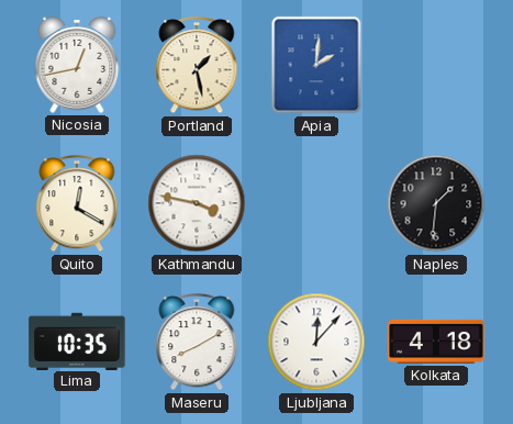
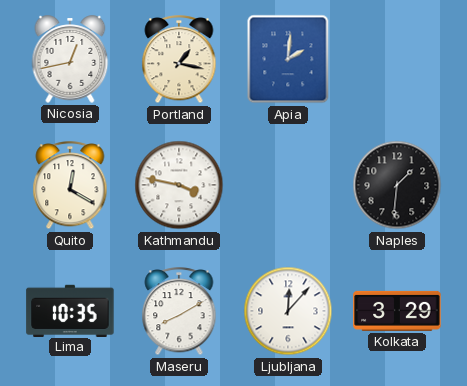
Portland: 1:28 -> 1:17
Kolkata: 4:18 -> 3:29
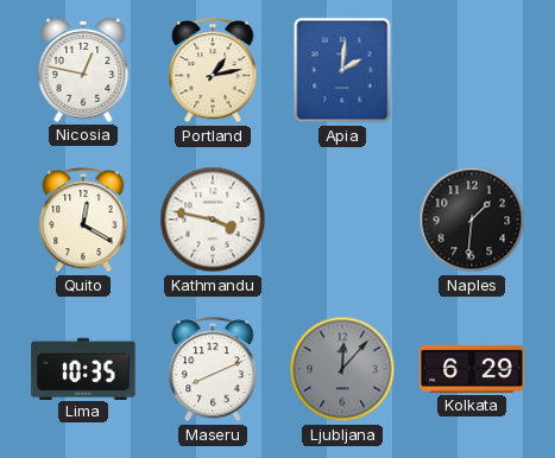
Nicosia: 12:43 -> 12:47
Portland: 1:17 -> 1:13
Maseru: 8:10 -> 8:11
Ljubljana dial: white -> grey
Kolkata: 3:29 -> 6:29
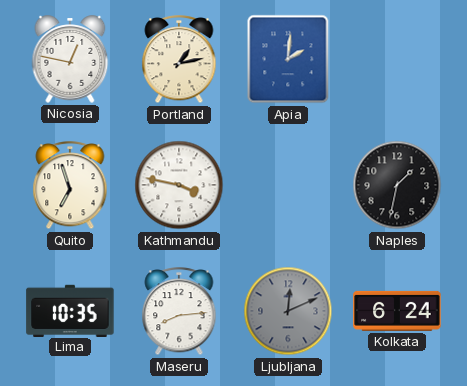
Quito: 12:20 -> 6:57
Naples: 1:31 -> 1:32
Maseru: 8:11 -> 8:14
Ljubljana: 12:07 -> 12:11
Kolkata: 6:29 -> 6:24
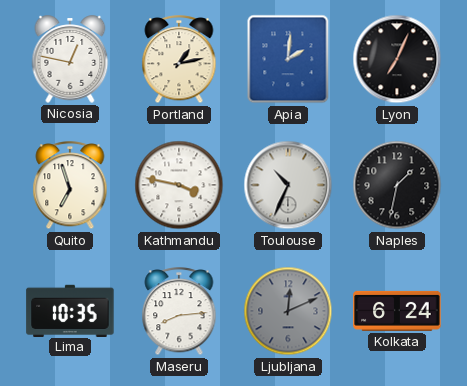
Lyon: none -> 7:04
Toulouse: none -> 10:34
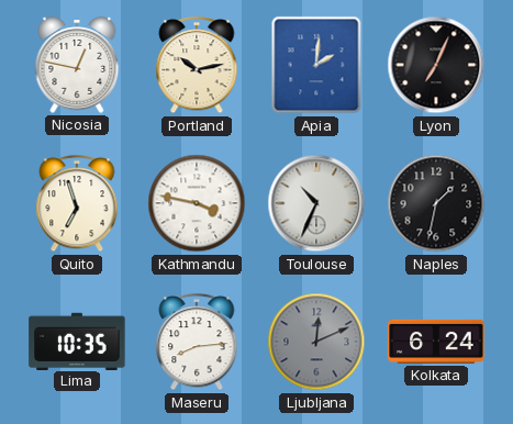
Portland: 1:13 -> 10:13
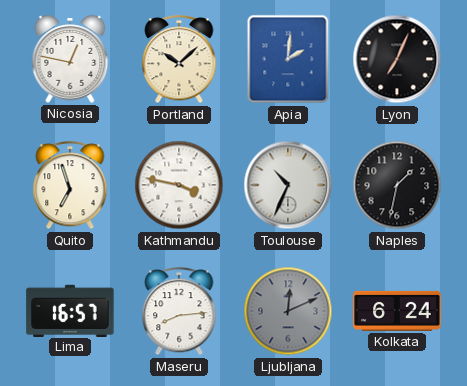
Portland: 10:13 -> 10:08
Lima: 10:35 -> 16:57
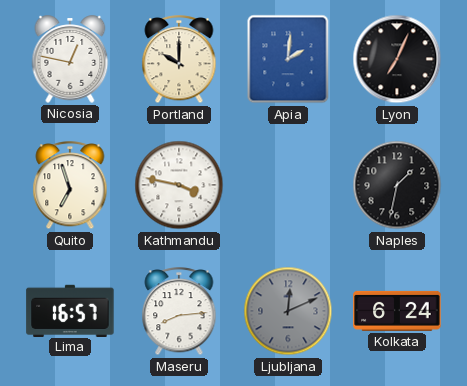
Portland: 10:08 -> 10:00
Toulouse: 10:34 -> none
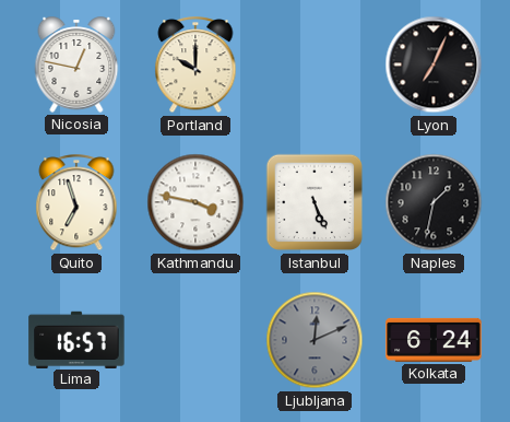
Apia: 2:01 -> none
Istanbul: none -> 5:26
Maseru: 8:14 -> none
